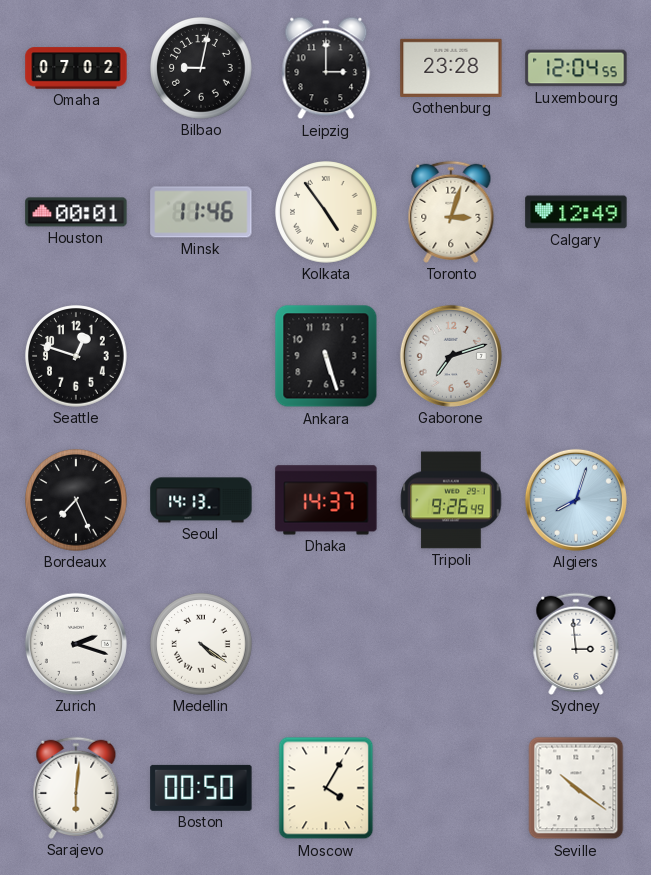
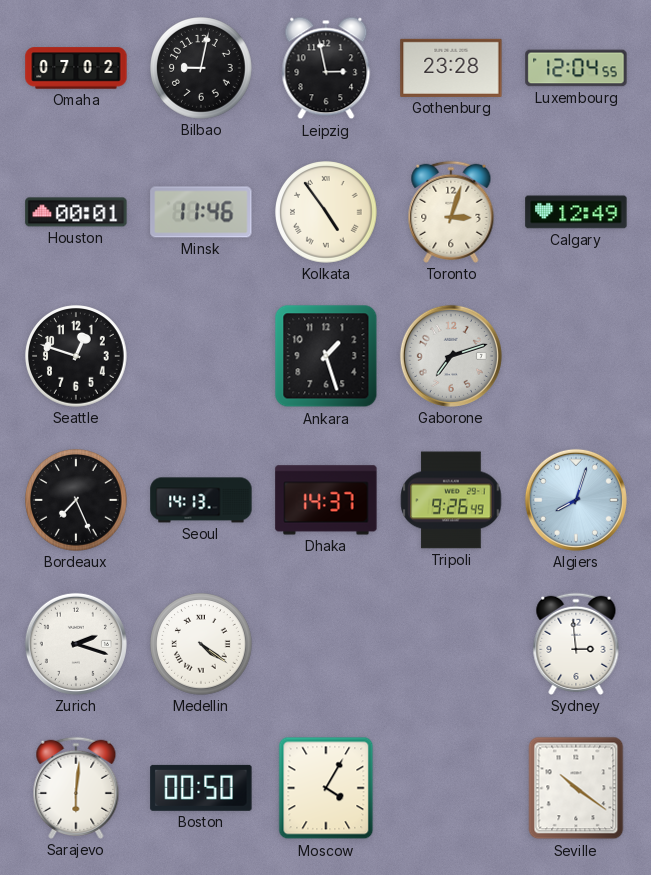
Leipzig: 3:00 -> 2:58
Ankara: 5:27 -> 1:27
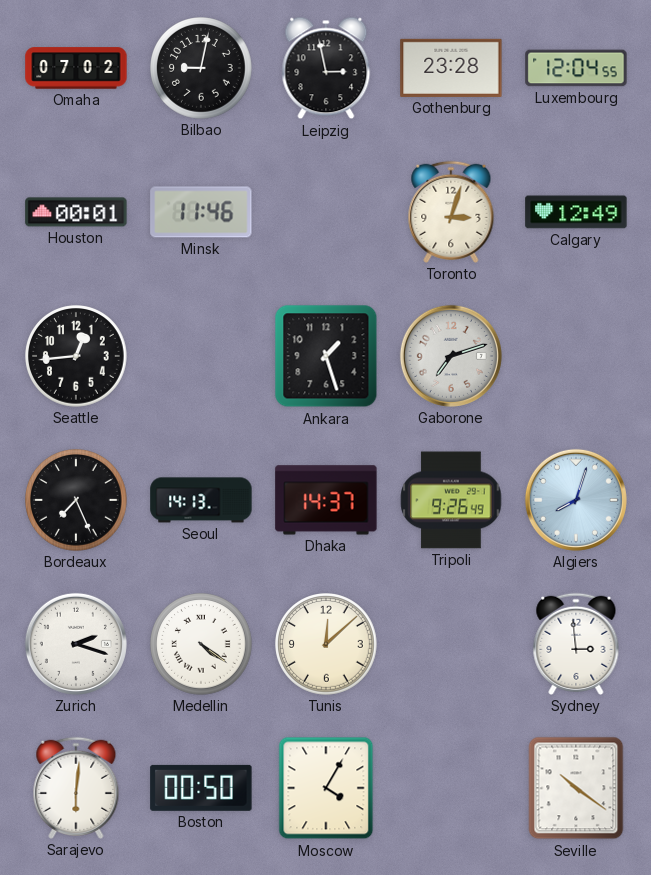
Kolkata: 4:54 -> none
Seattle: 12:48 -> 12:44
Tunis: none -> 12:08
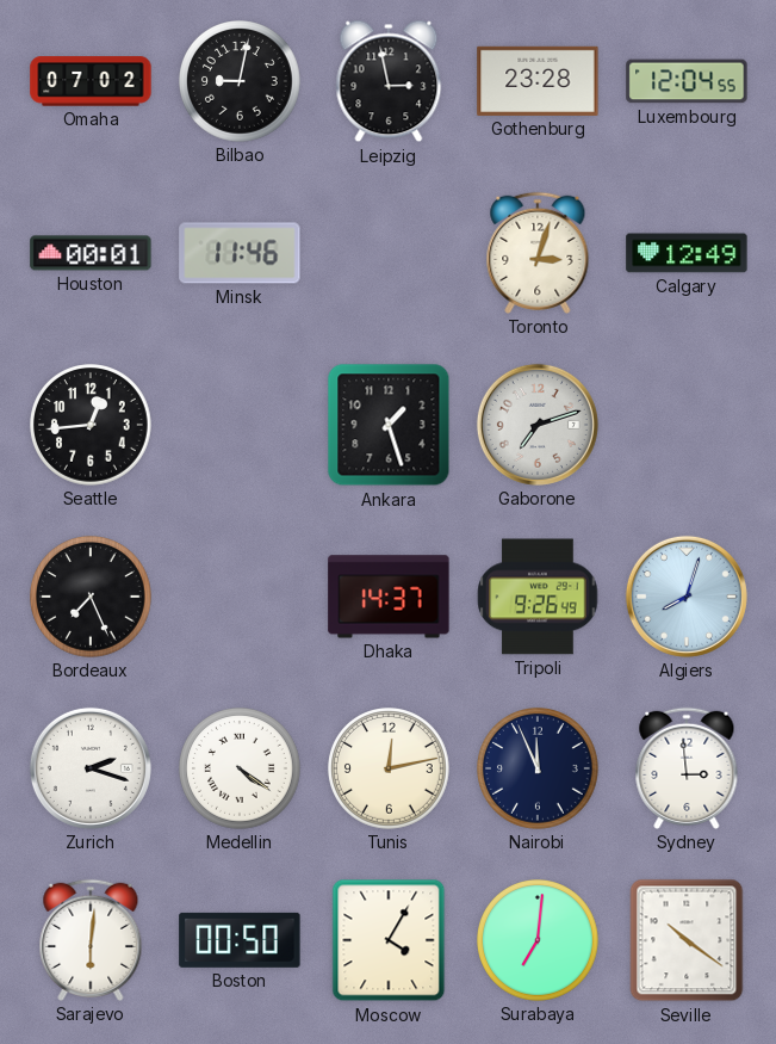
Seoul: 14:13 -> none
Tunis: 12:08 -> 12:13
Nairobi: none -> 11:56
Surabaya: none -> 7:01
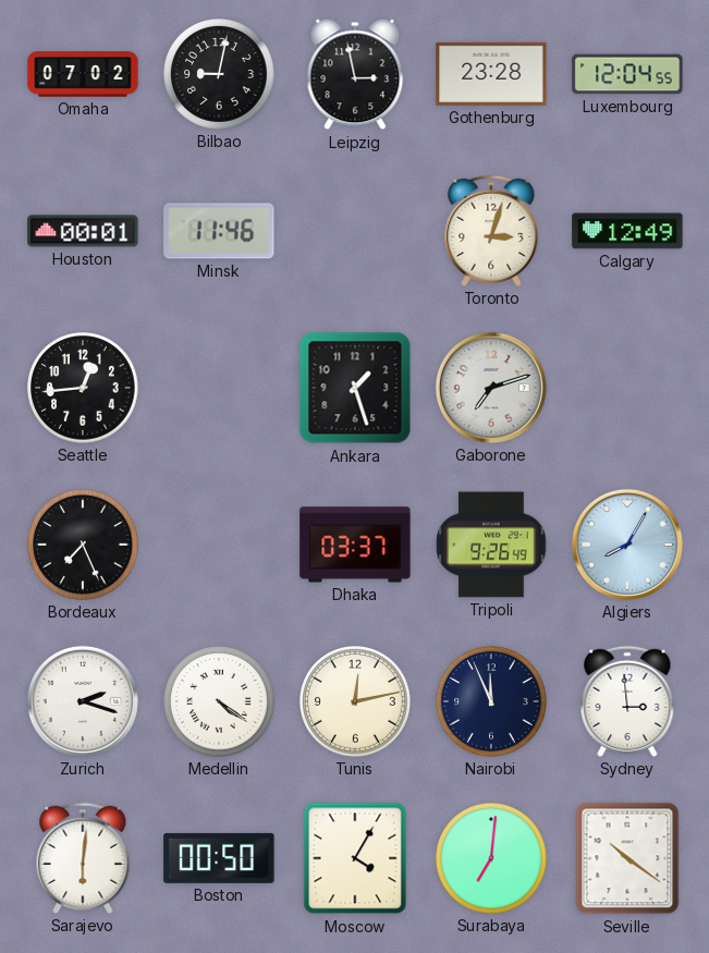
Dhaka: 14:37 -> 03:37
Algiers: 8:03 -> 8:05
